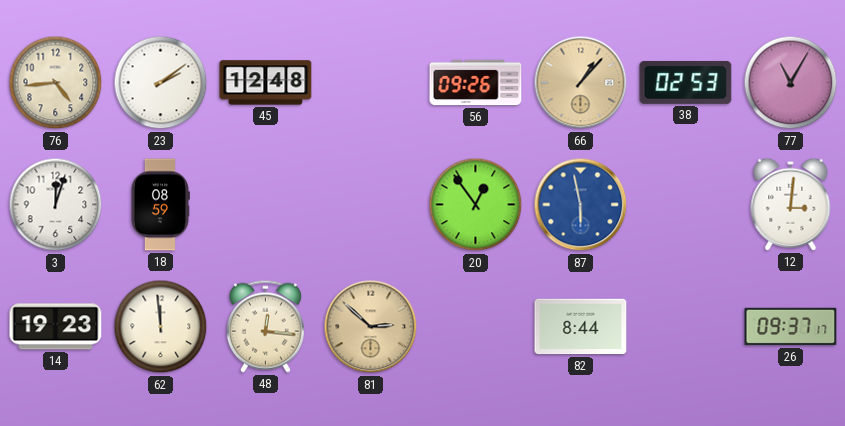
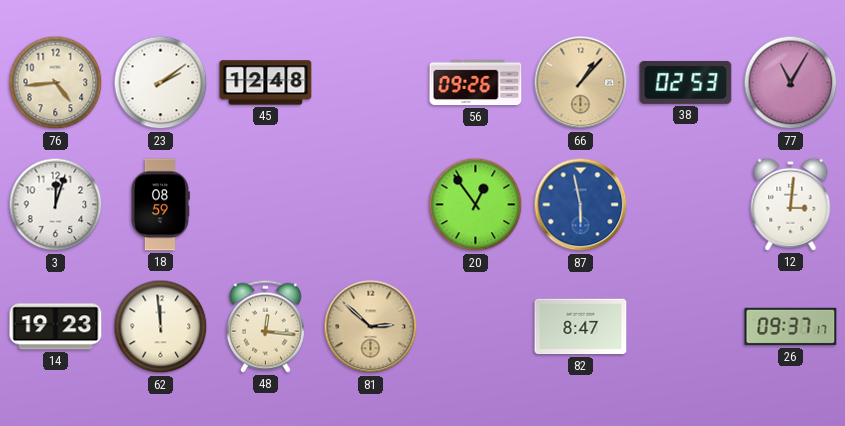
82: 8:44 -> 8:47
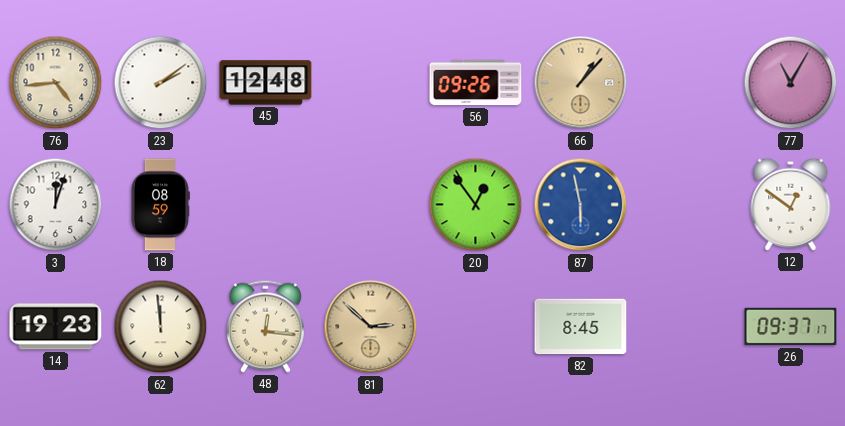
38: 02:53 -> none
12: 3:01 -> 12:51
82: 8:47 -> 8:45
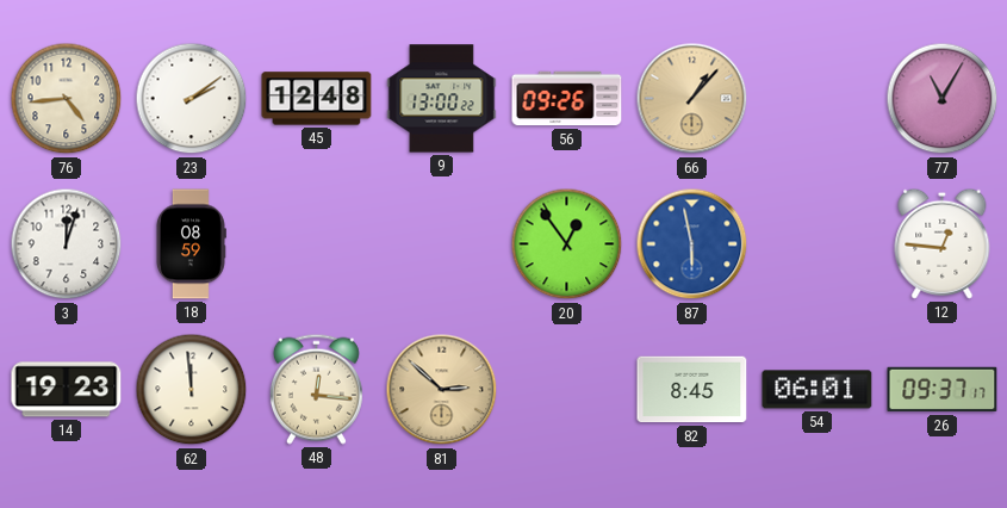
9: none -> 13:00
12: 12:51 -> 12:46
54: none -> 06:01
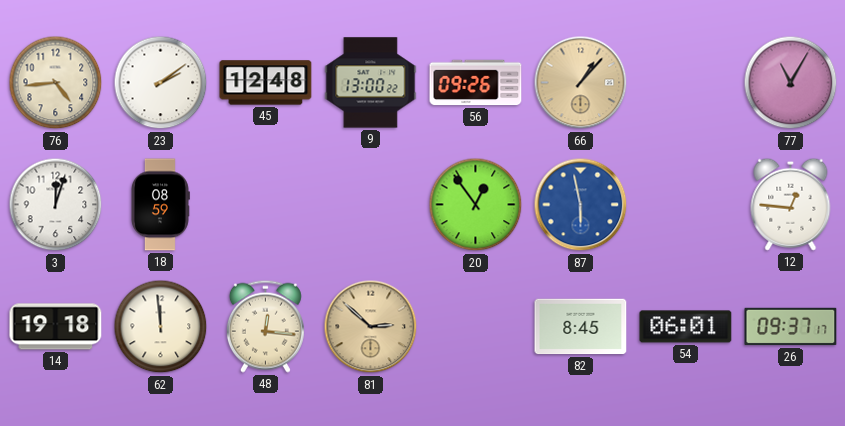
14: 19:23 -> 19:18
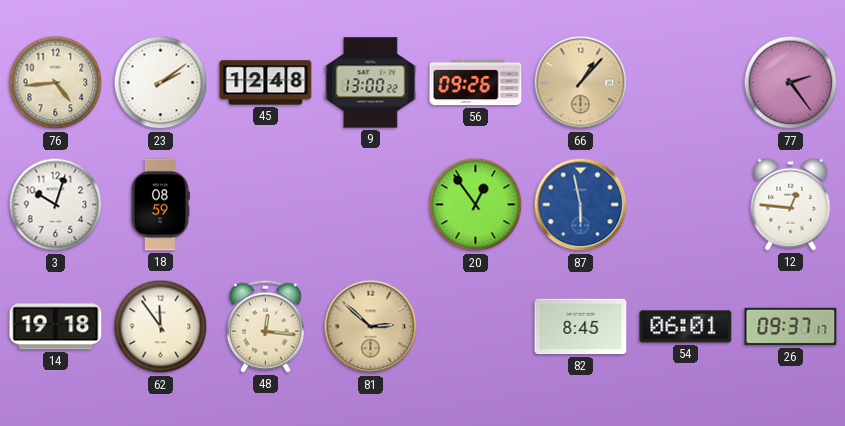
77: 11:05 -> 2:24
3: 12:03 -> 10:03
62: 11:59 -> 11:54
